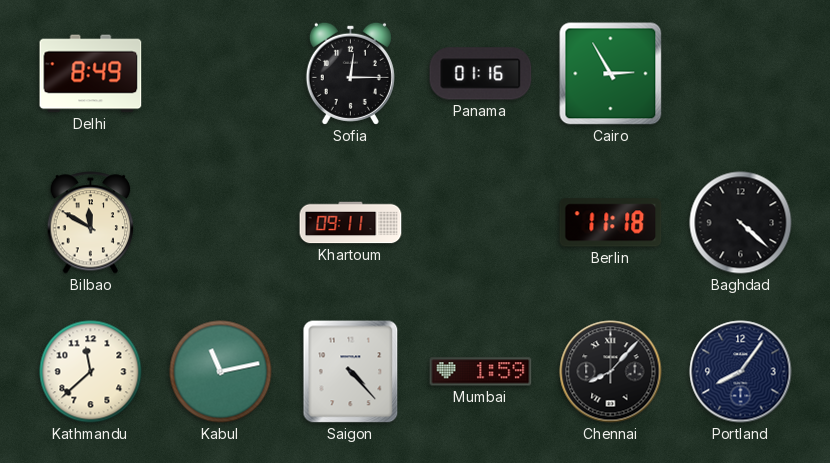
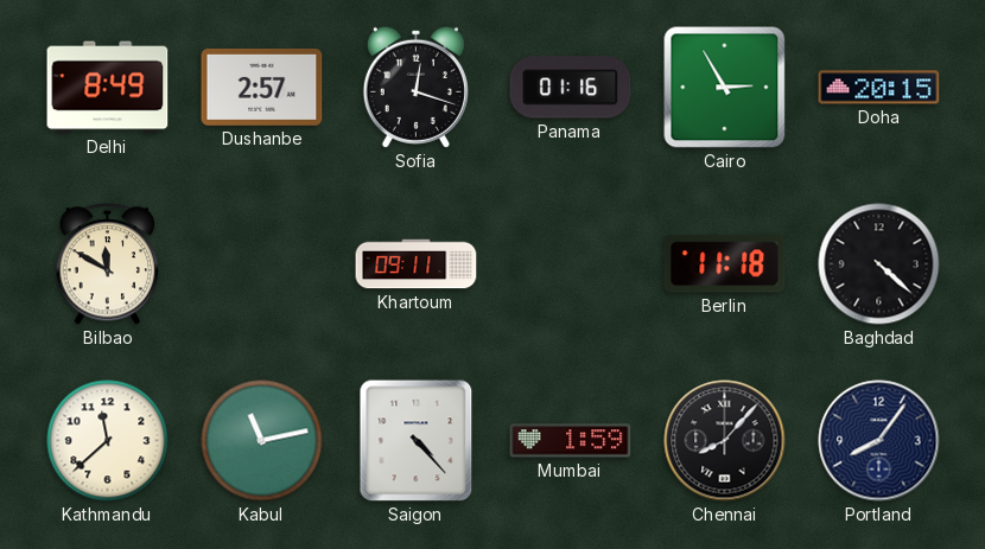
Dushanbe: none -> 2:57
Sofia: 12:15 -> 12:18
Doha: none -> 20:15
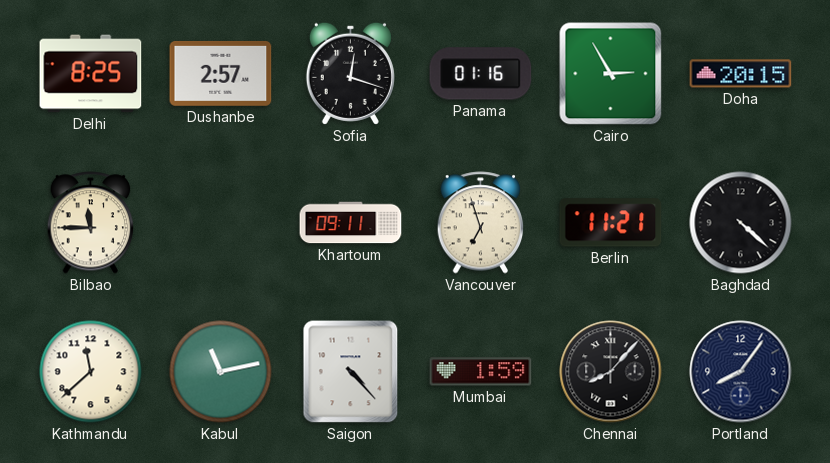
Delhi: 8:49 -> 8:25
Bilbao: 11:50 -> 11:45
Vancouver: none -> 6:57
Berlin: 11:18 -> 11:21
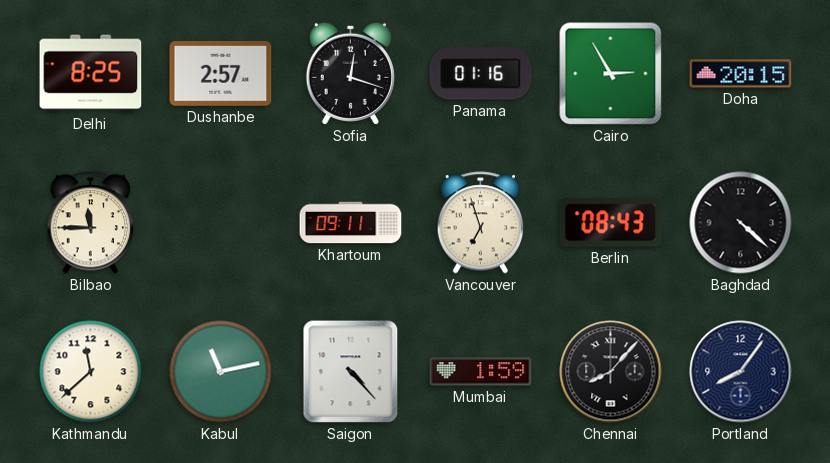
Berlin: 11:21 -> 08:43
